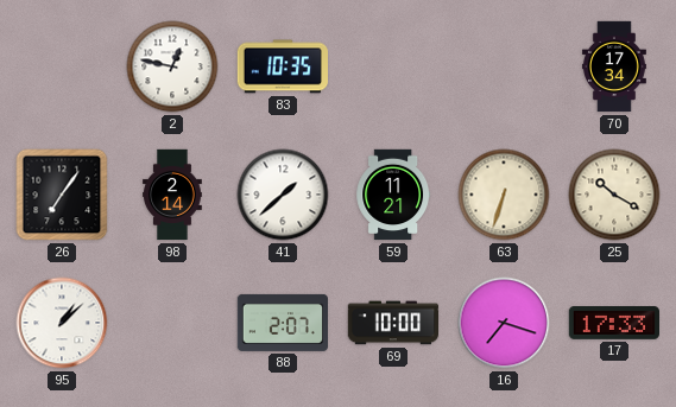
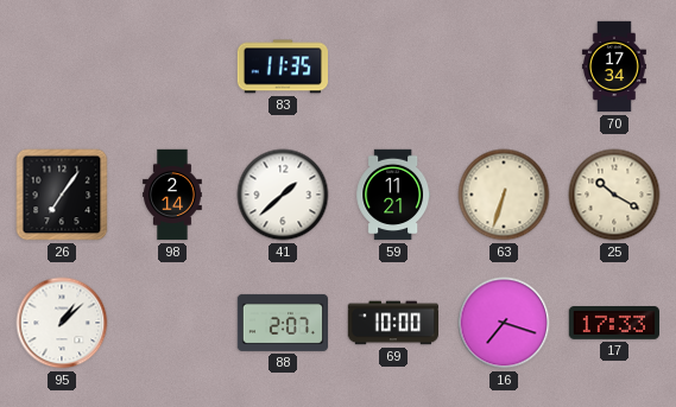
2: 12:47 -> none
83: 10:35 -> 11:35
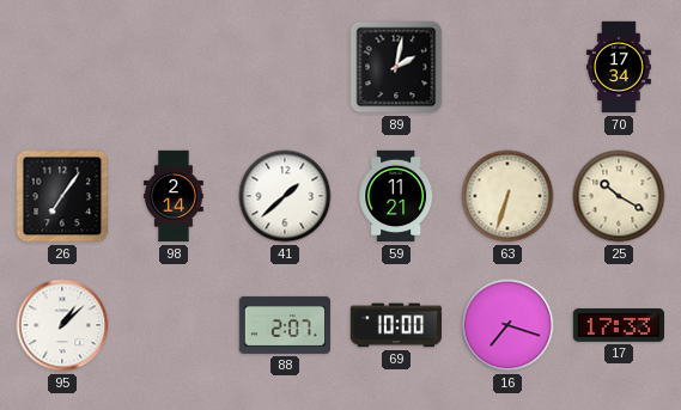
83: 11:35 -> none
89: none -> 2:02
